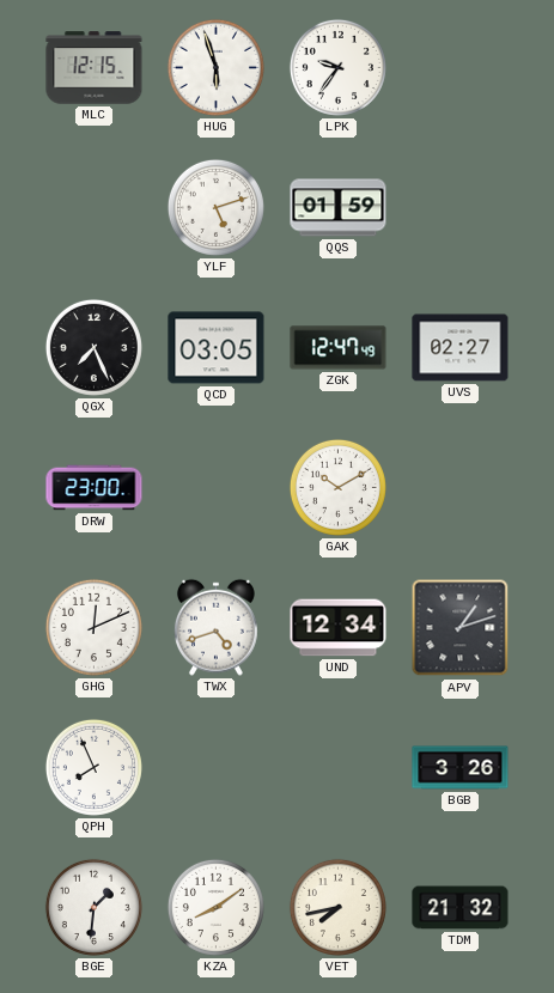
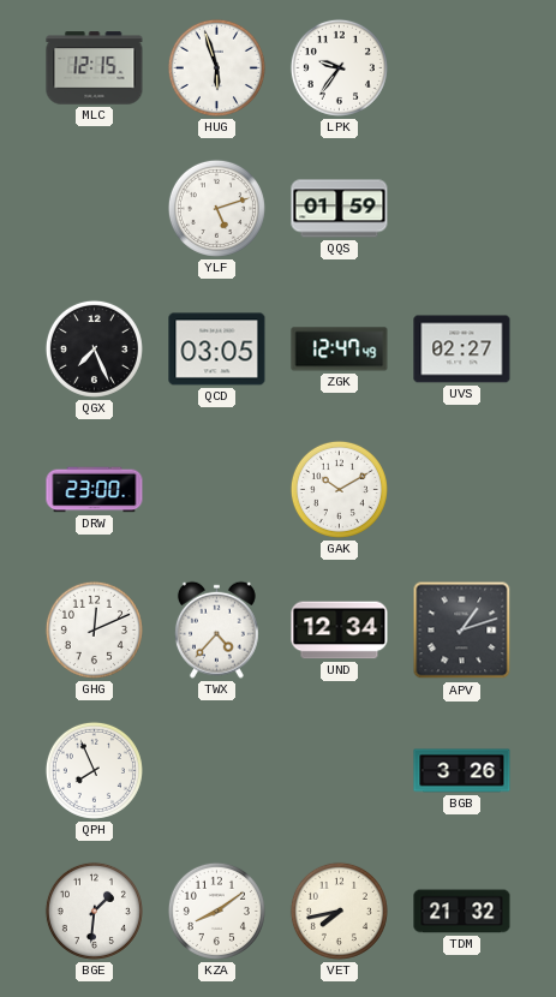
TWX: 4:42 -> 4:37
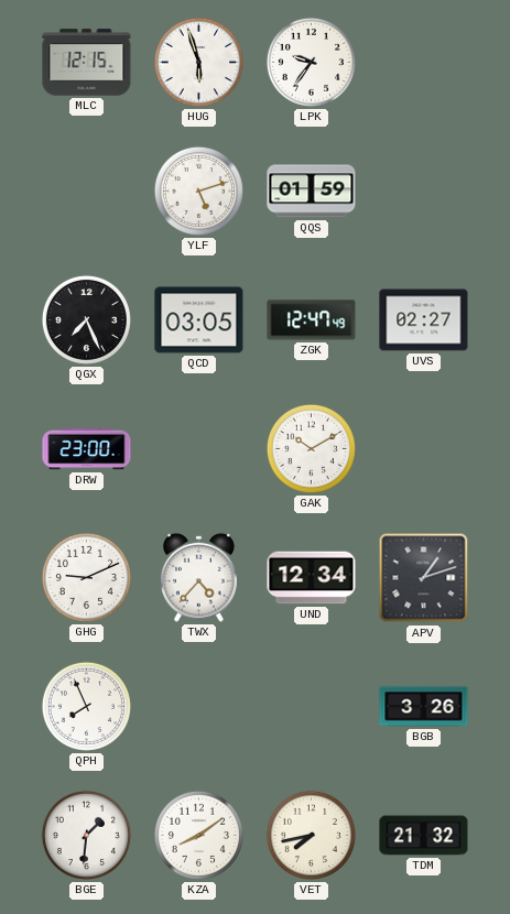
GHG: 12:11 -> 9:11
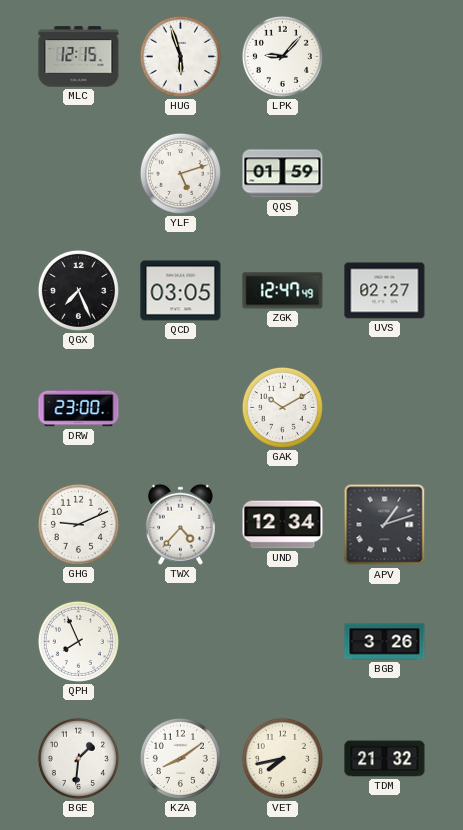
LPK: 9:36 -> 9:07
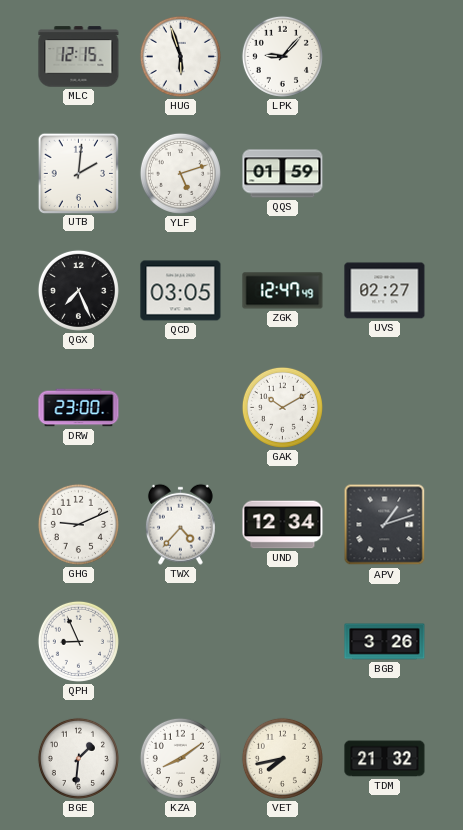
UTB: none -> 2:01
QPH: 7:56 -> 8:56
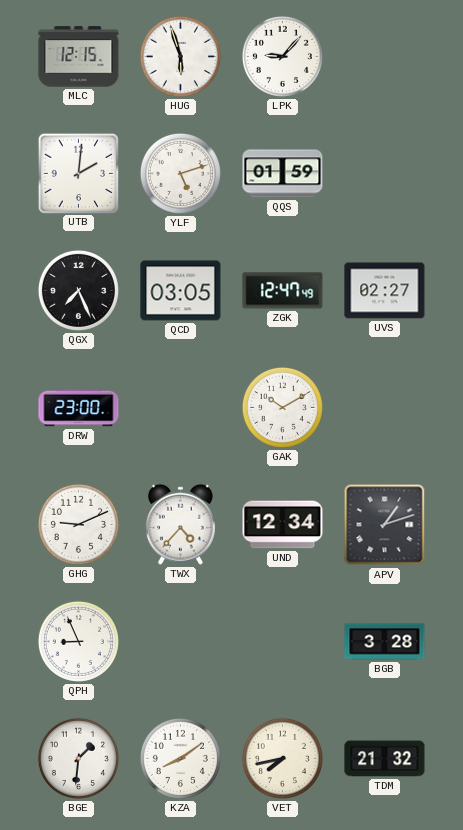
BGB: 3:26 -> 3:28
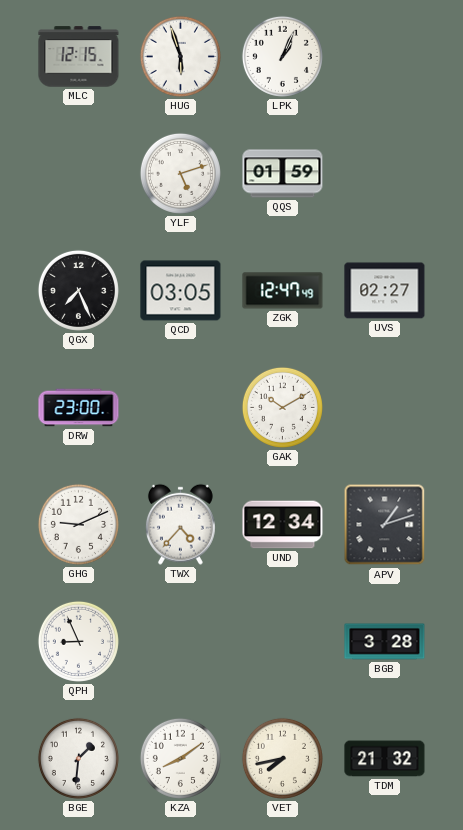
LPK: 9:07 -> 1:04
UTB: 2:01 -> none
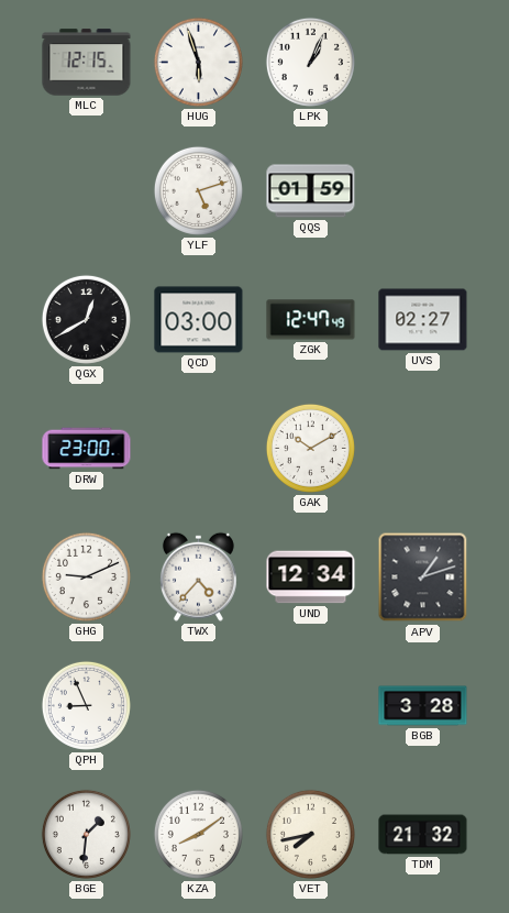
QGX: 7:26 -> 12:40
QCD: 03:05 -> 03:00
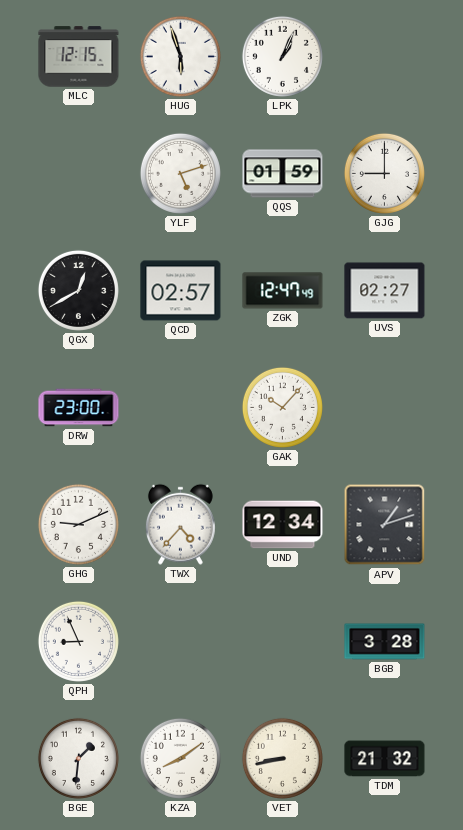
GJG: none -> 9:00
QCD: 03:00 -> 02:57
GAK: 10:10 -> 10:07
VET: 7:43 -> 8:43
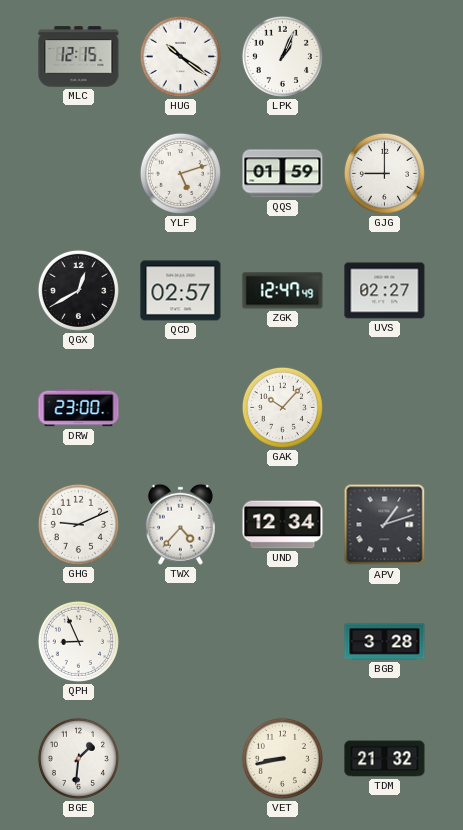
HUG: 5:57 -> 10:21
KZA: 8:09 -> none
